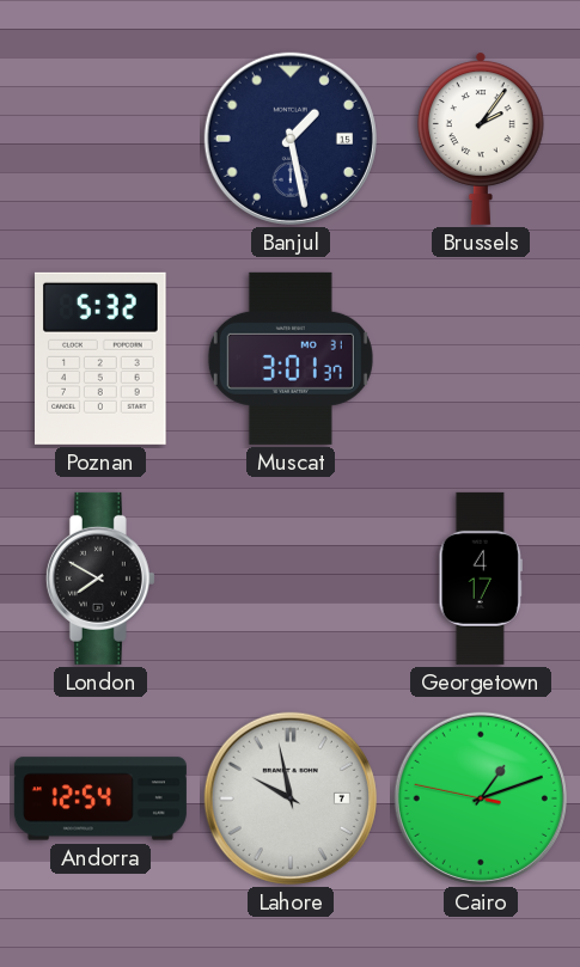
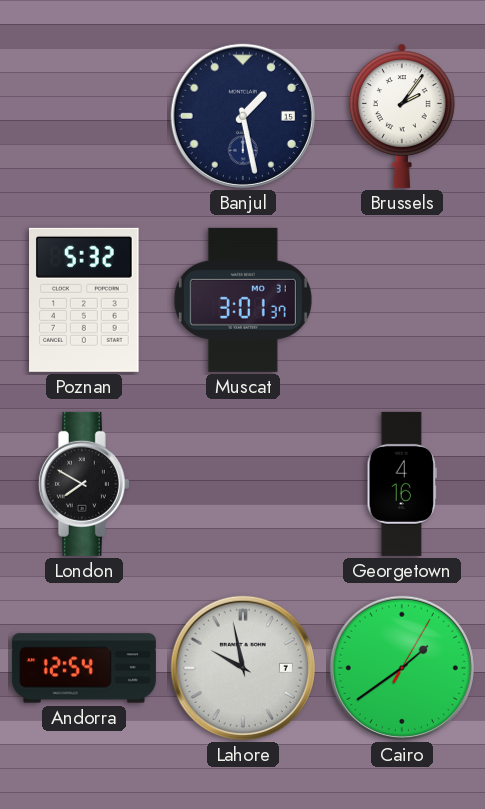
Georgetown: 4:17 -> 4:16
Cairo: 1:11 -> 1:39
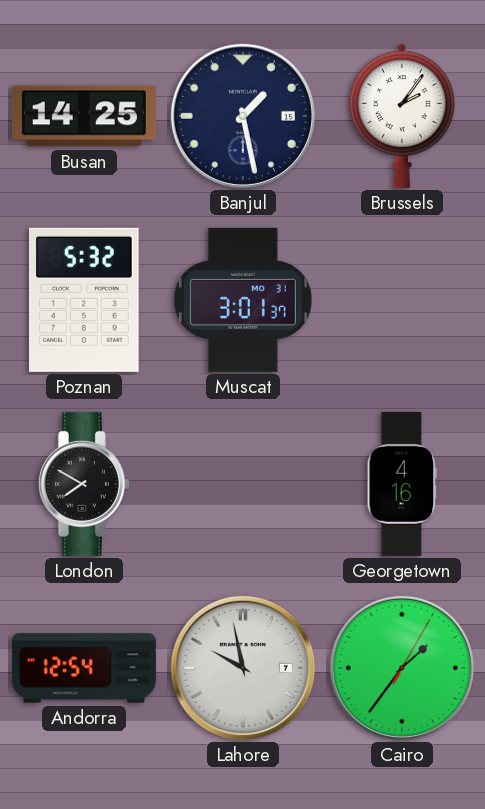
Busan: none -> 14:25
Cairo: 1:39 -> 1:36
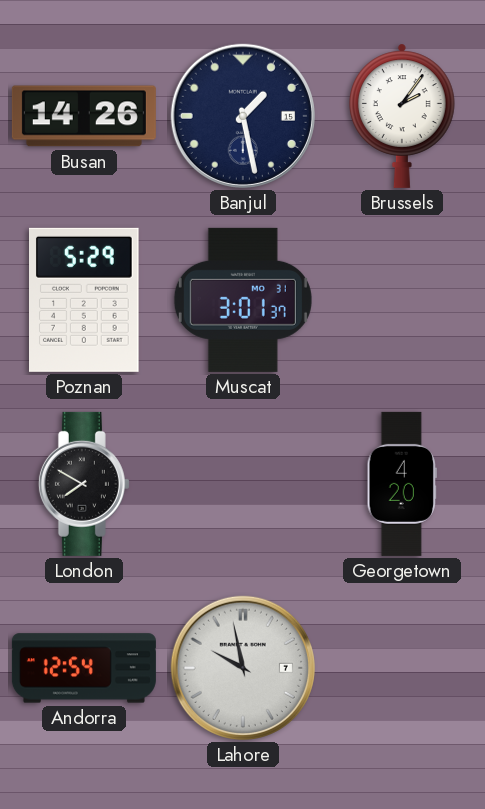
Busan: 14:25 -> 14:26
Poznan: 5:32 -> 5:29
Georgetown: 4:16 -> 4:20
Cairo: 1:36 -> none
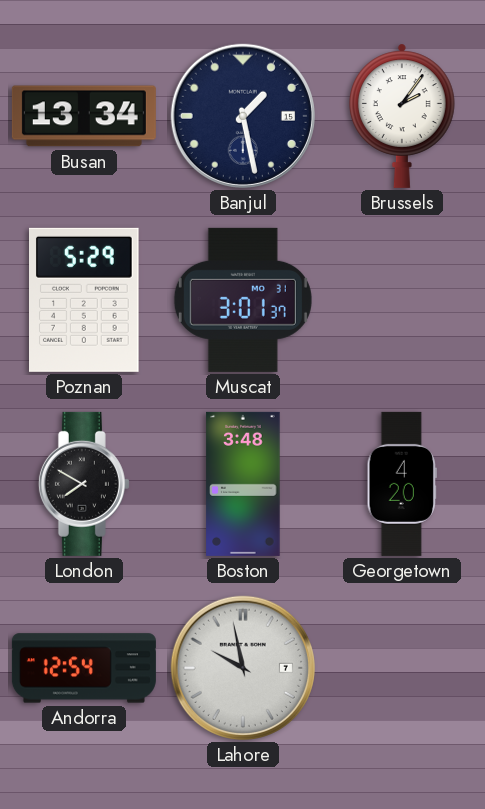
Busan: 14:26 -> 13:34
Boston: none -> 3:48
